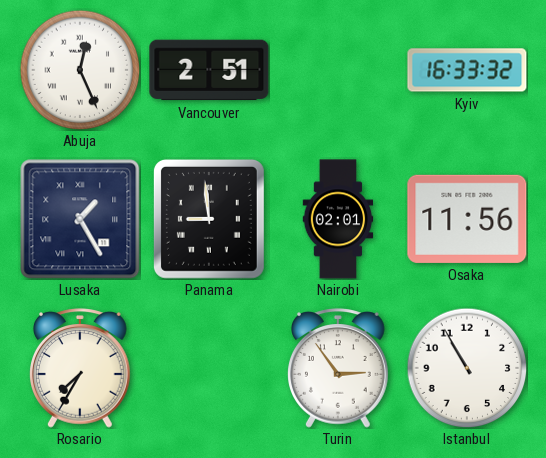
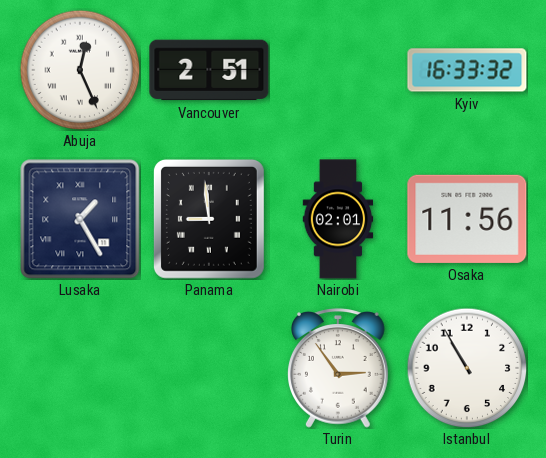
Rosario: 7:35 -> none
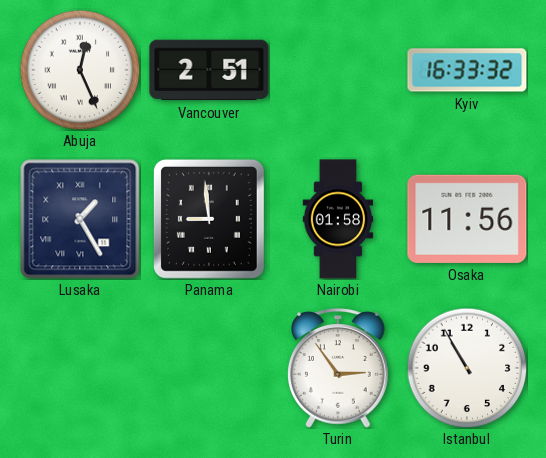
Nairobi: 02:01 -> 01:58
